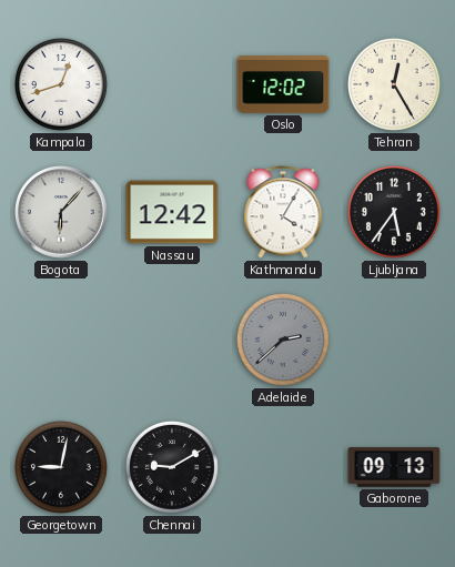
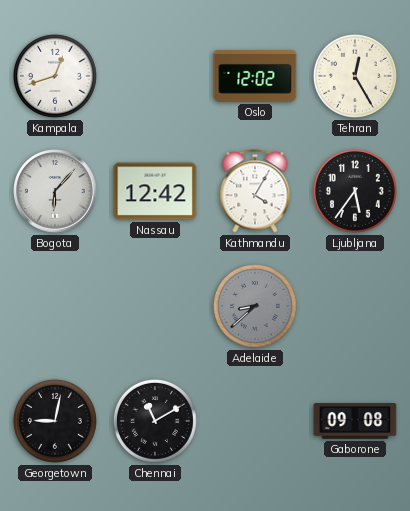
Adelaide: 2:38 -> 8:38
Chennai: 9:10 -> 11:10
Gaborone: 09:13 -> 09:08
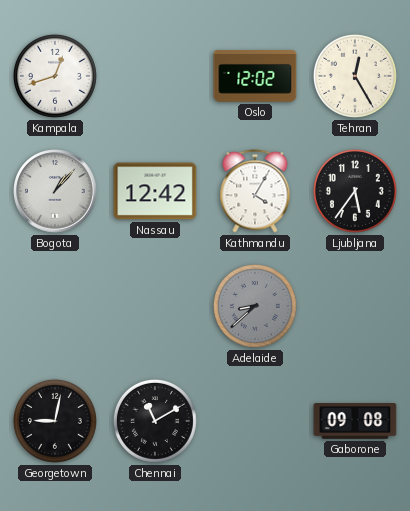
Bogota: 6:07 -> 1:07
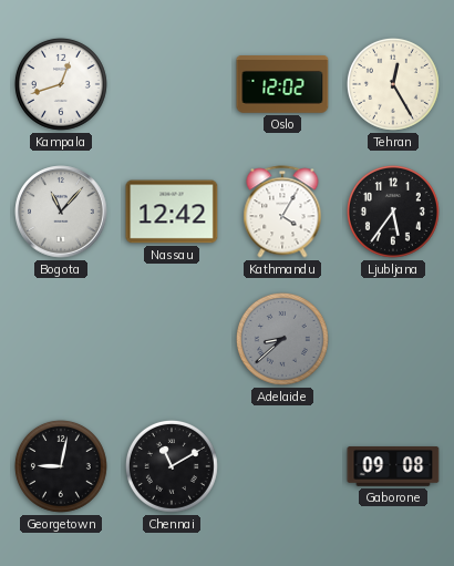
Bogota: 1:07 -> 11:07
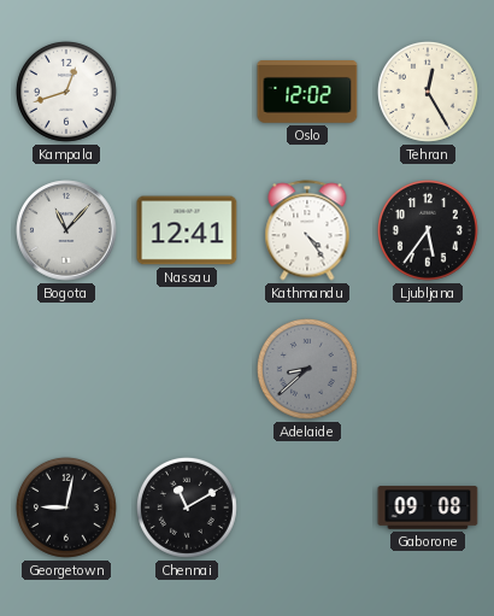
Nassau: 12:42 -> 12:41
Kathmandu: 4:05 -> 4:24
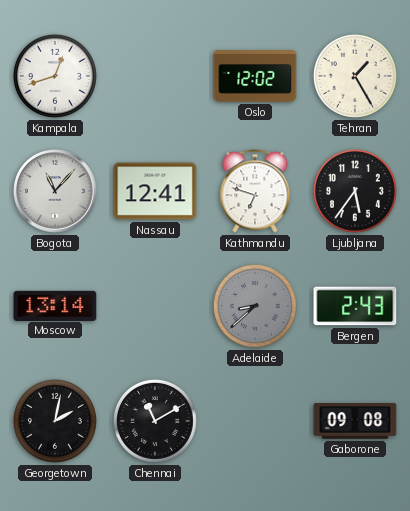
Tehran: 12:25 -> 1:25
Kathmandu: 4:24 -> 6:48
Moscow: none -> 13:14
Bergen: none -> 2:43
Georgetown: 9:02 -> 2:02
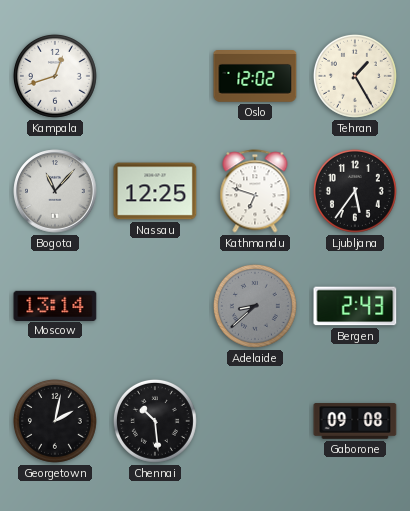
Nassau: 12:41 -> 12:25
Chennai: 11:10 -> 10:29
